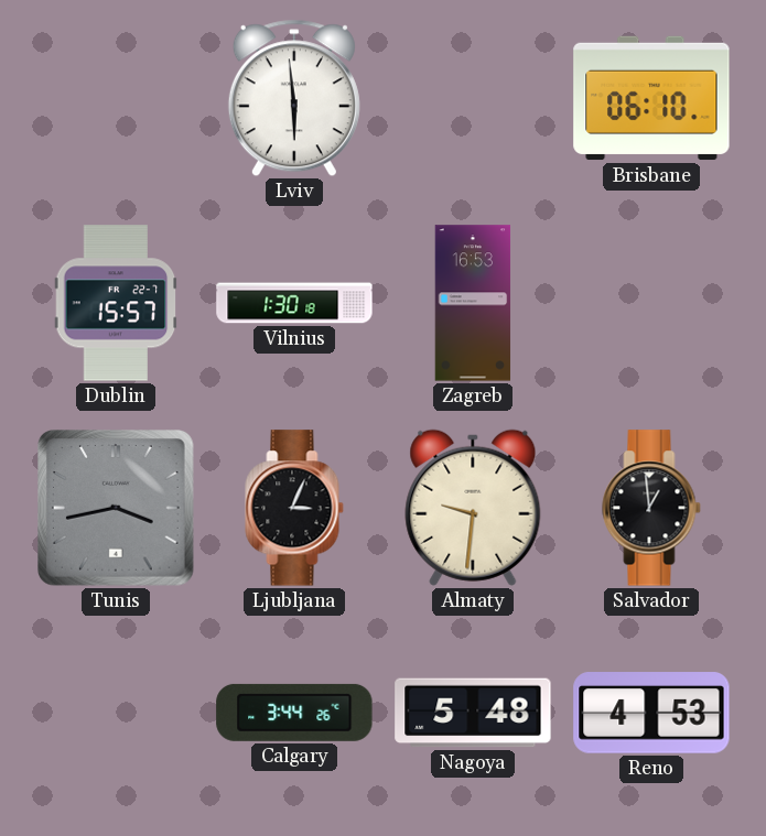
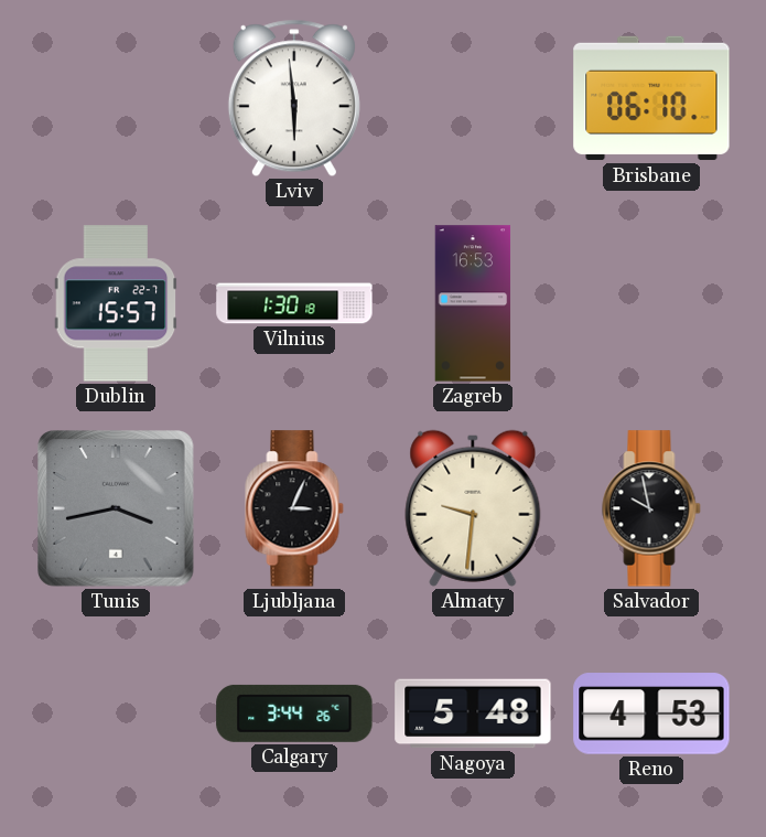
Salvador: 12:59 -> 9:58
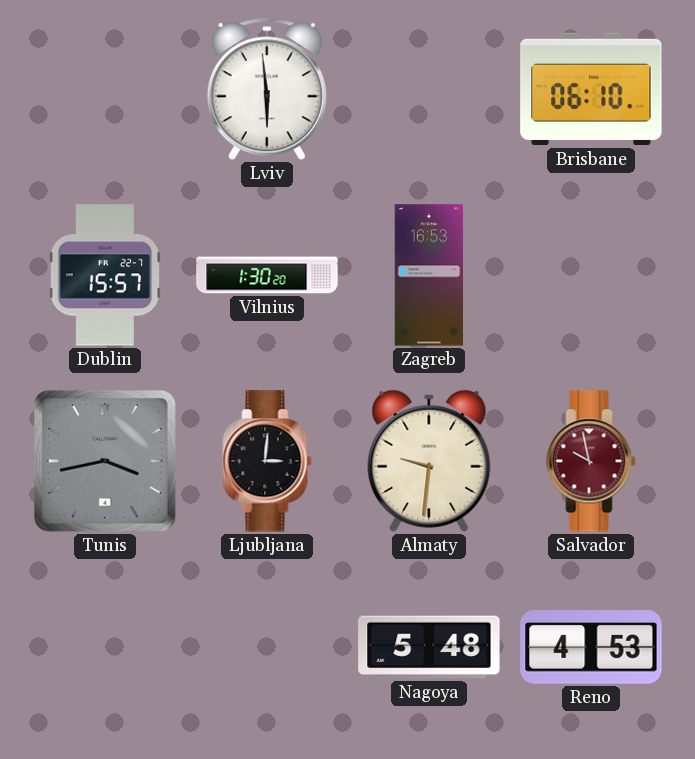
Vilnius: 1:30:18 -> 1:30:20
Ljubljana: 3:04 -> 3:01
Salvador dial: black -> burgundy
Calgary: 3:44 -> none
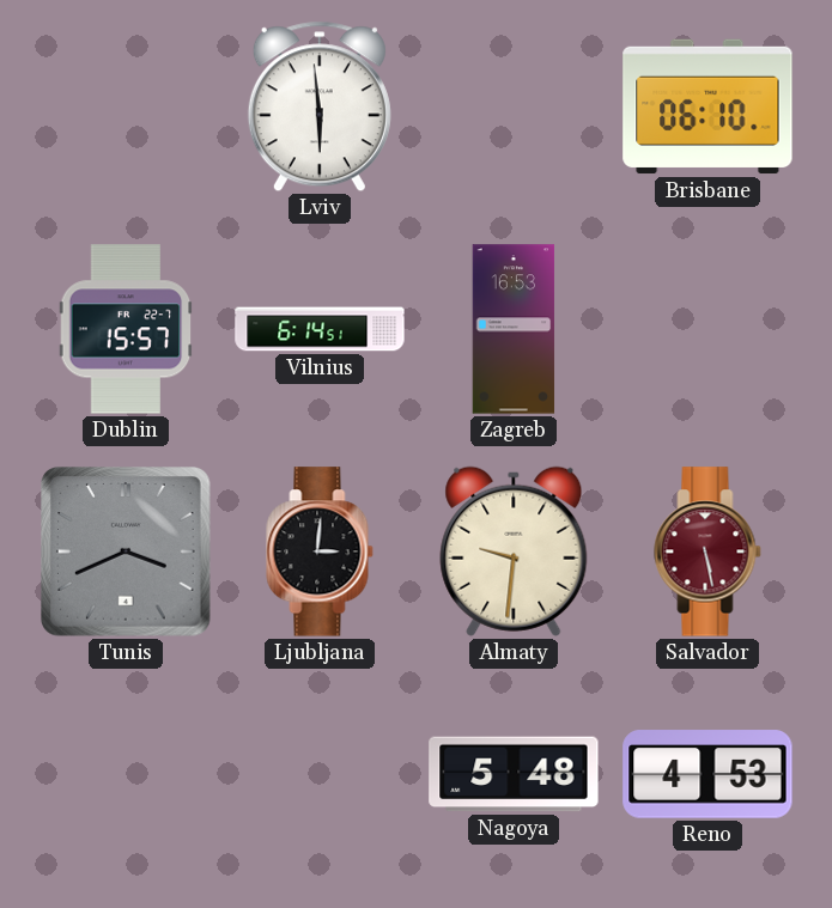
Vilnius: 1:30 -> 6:14
Tunis: 3:43 -> 3:41
Salvador: 9:58 -> 5:28
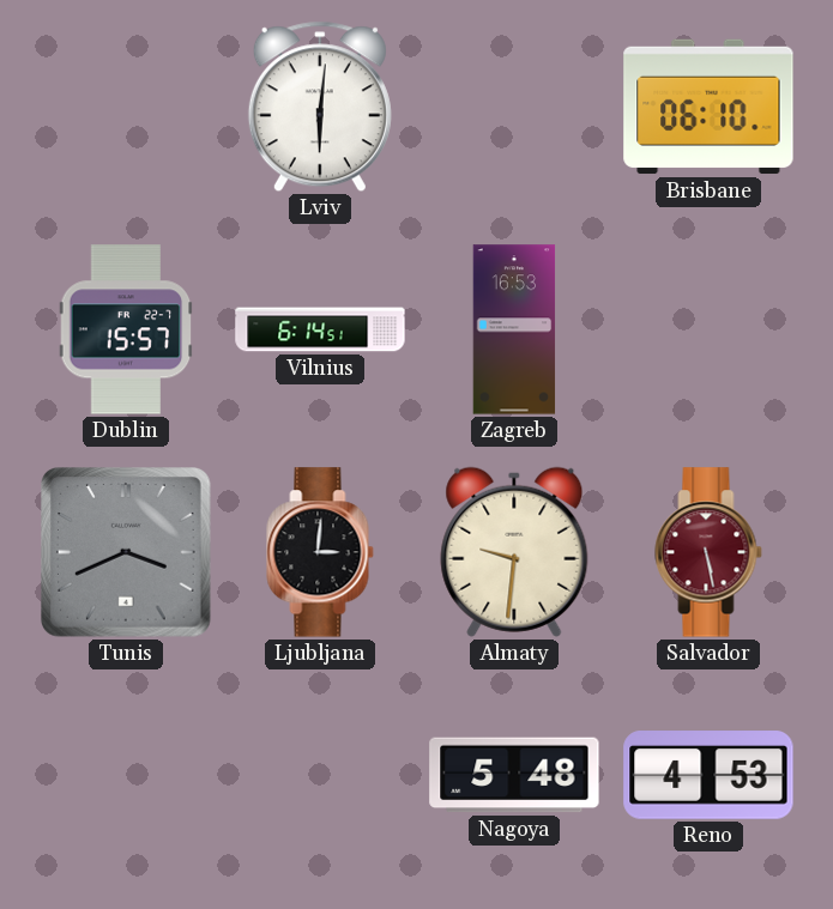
Lviv: 5:59 -> 6:01
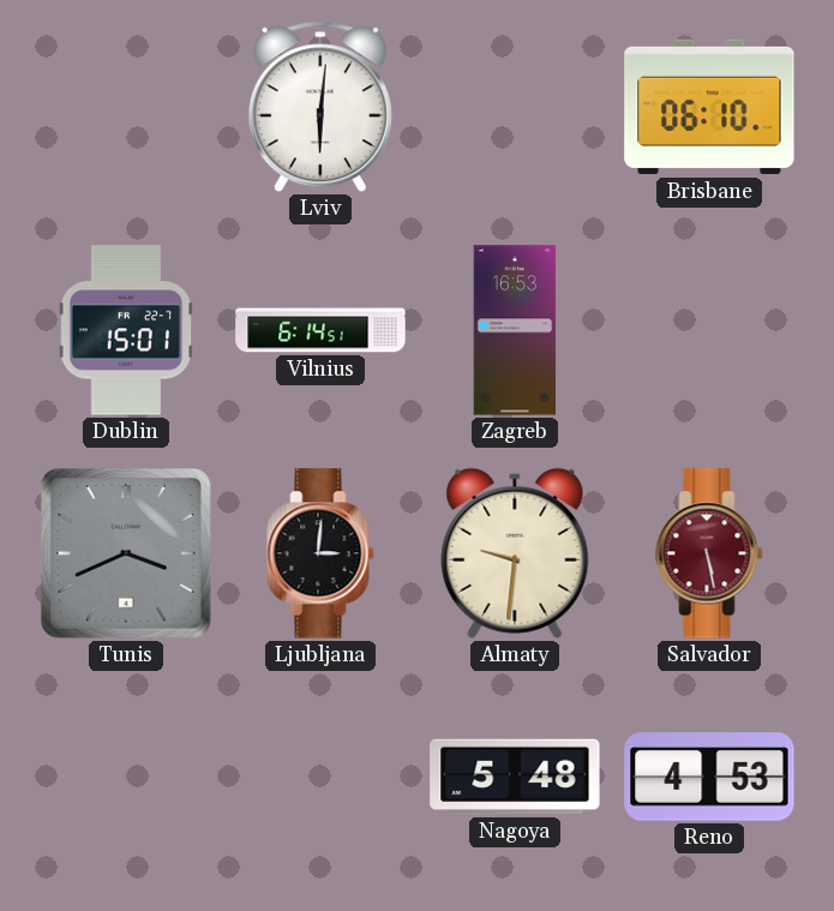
Dublin: 15:57 -> 15:01
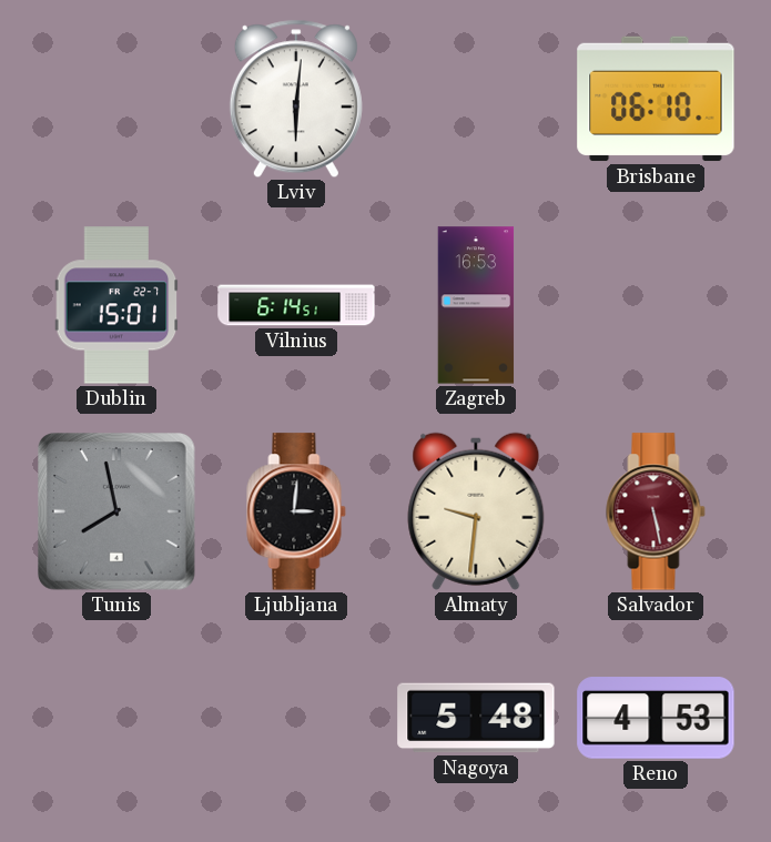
Tunis: 3:41 -> 7:58
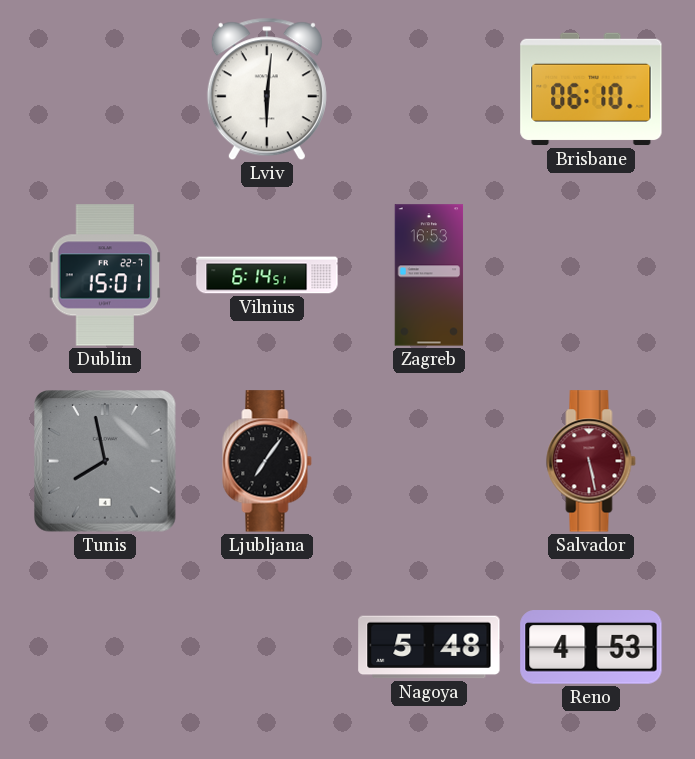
Ljubljana: 3:01 -> 7:06
Almaty: 9:31 -> none
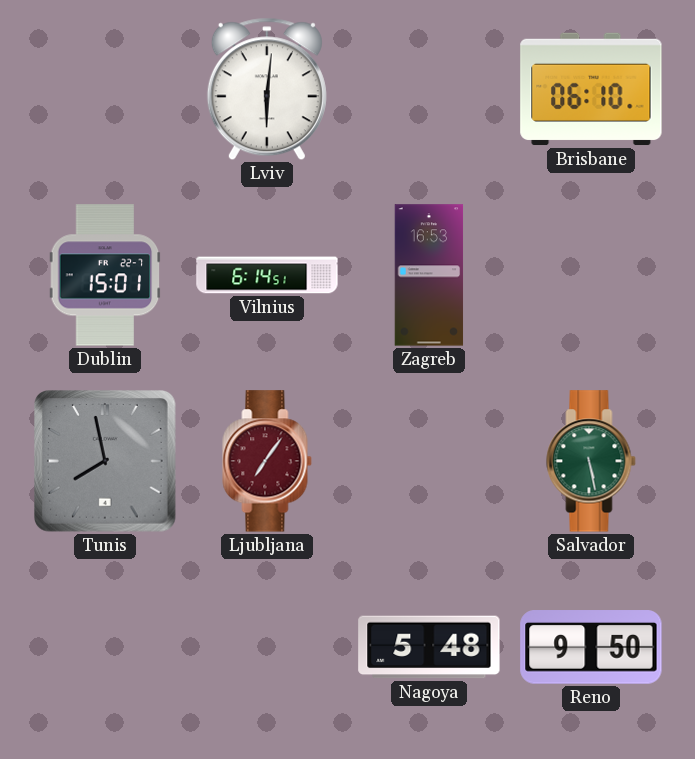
Ljubljana dial: black -> burgundy
Salvador dial: burgundy -> green
Reno: 4:53 -> 9:50
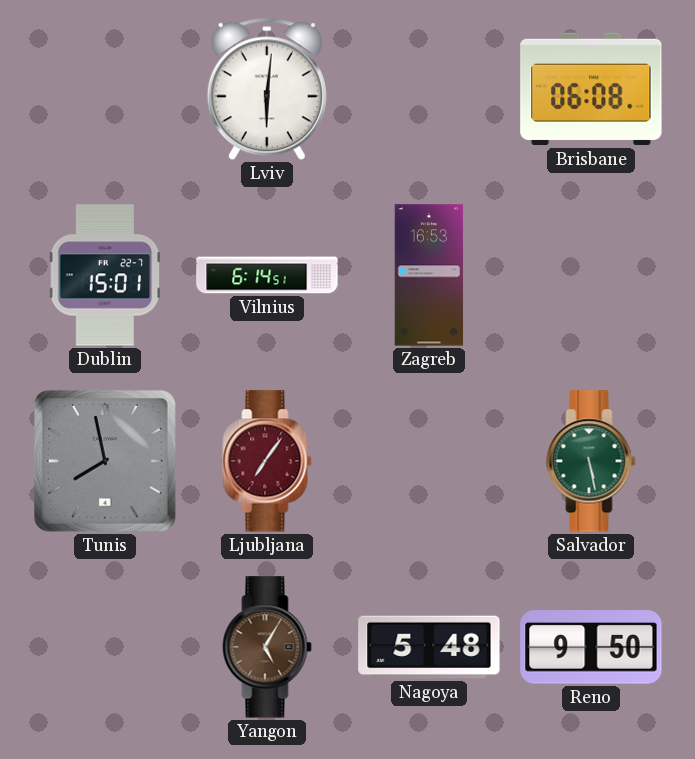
Brisbane: 06:10 -> 06:08
Yangon: none -> 5:05
